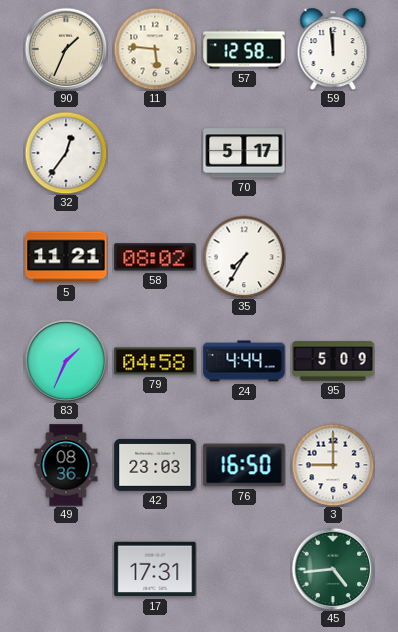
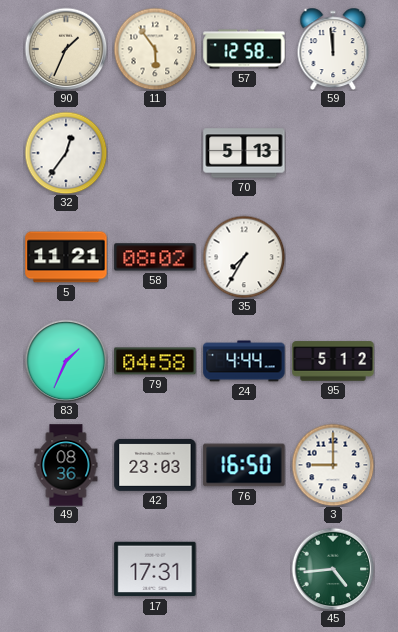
11: 5:46 -> 5:54
70: 5:17 -> 5:13
95: 5:09 -> 5:12
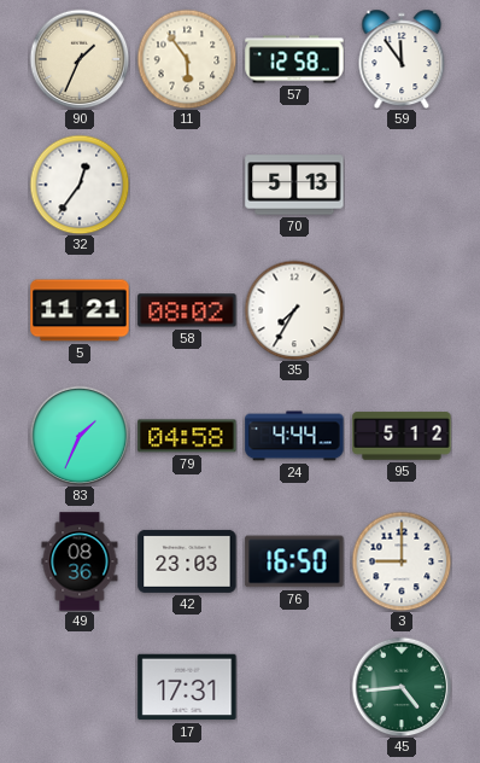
59: 11:59 -> 11:54
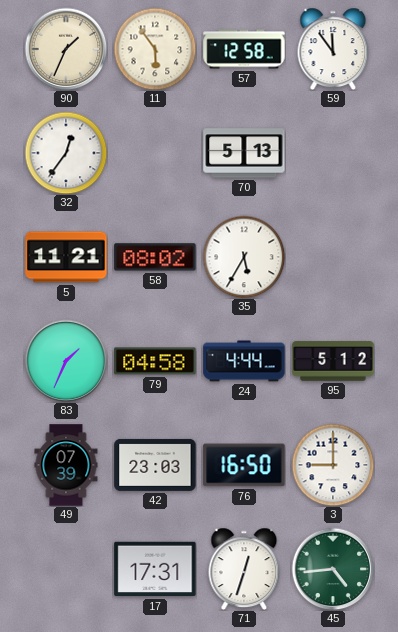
35: 7:35 -> 5:35
49: 08:36 -> 07:39
71: none -> 12:33
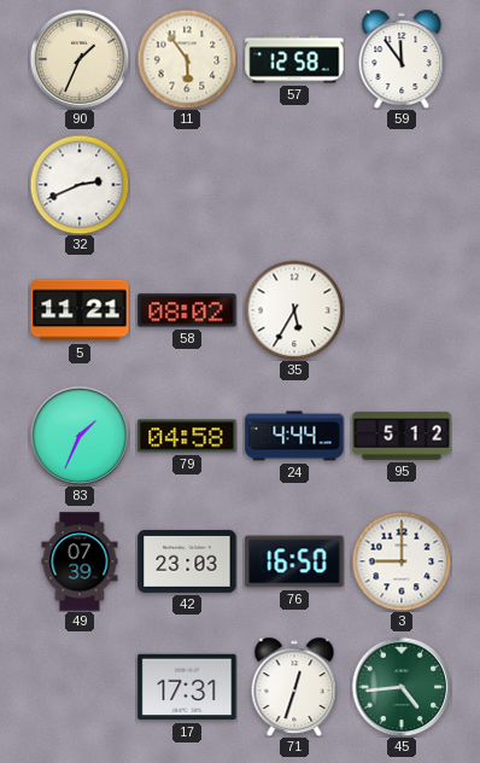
32: 12:36 -> 2:41
70: 5:13 -> none
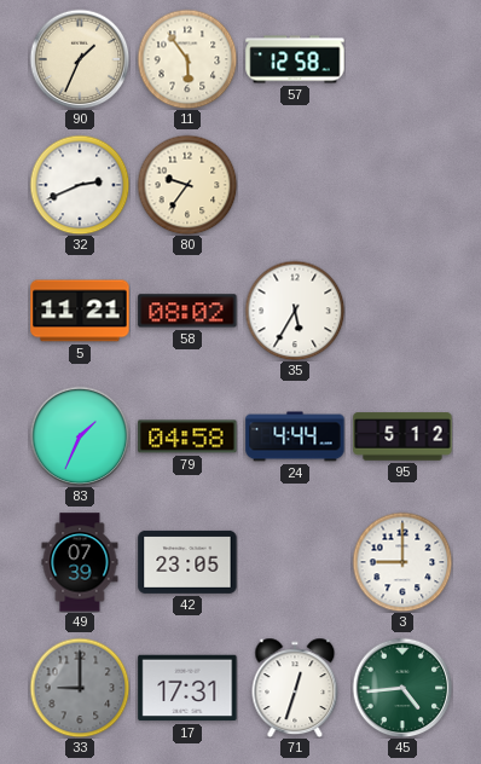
59: 11:54 -> none
80: none -> 9:36
42: 23:03 -> 23:05
76: 16:50 -> none
33: none -> 9:00
